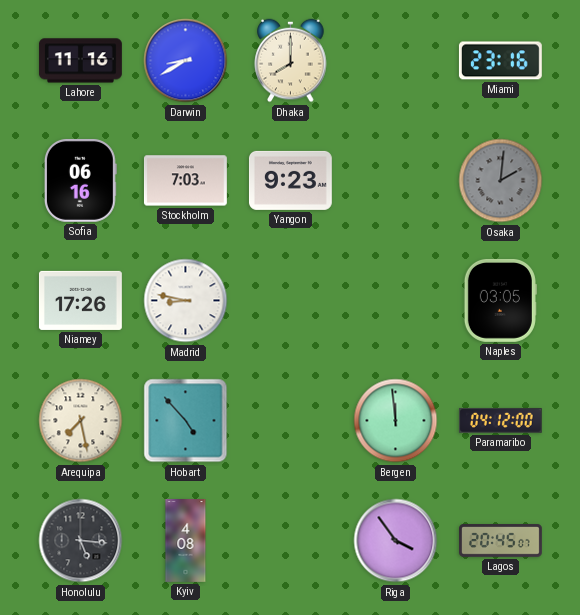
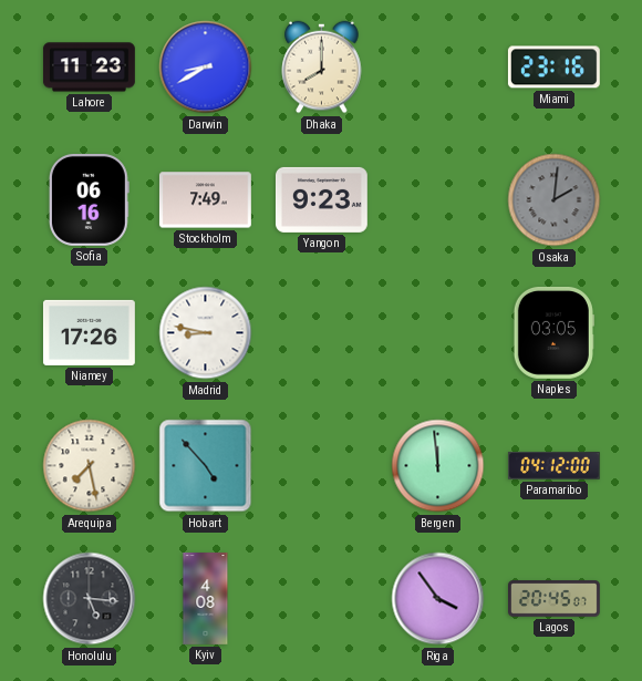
Lahore: 11:16 -> 11:23
Stockholm: 7:03 -> 7:49
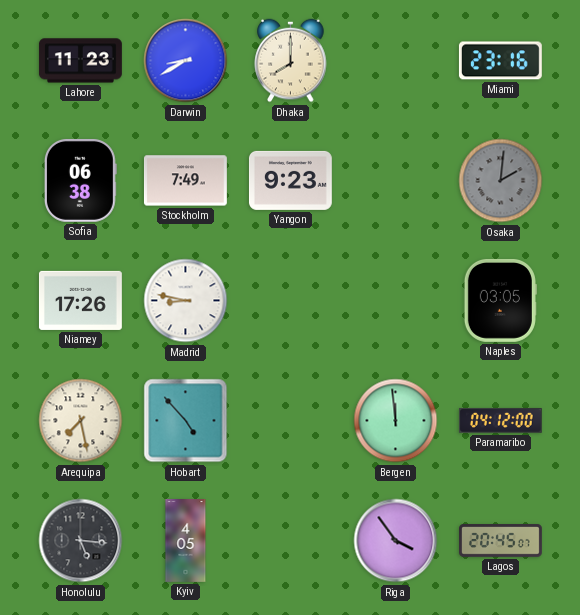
Sofia: 06:16 -> 06:38
Kyiv: 4:08 -> 4:05
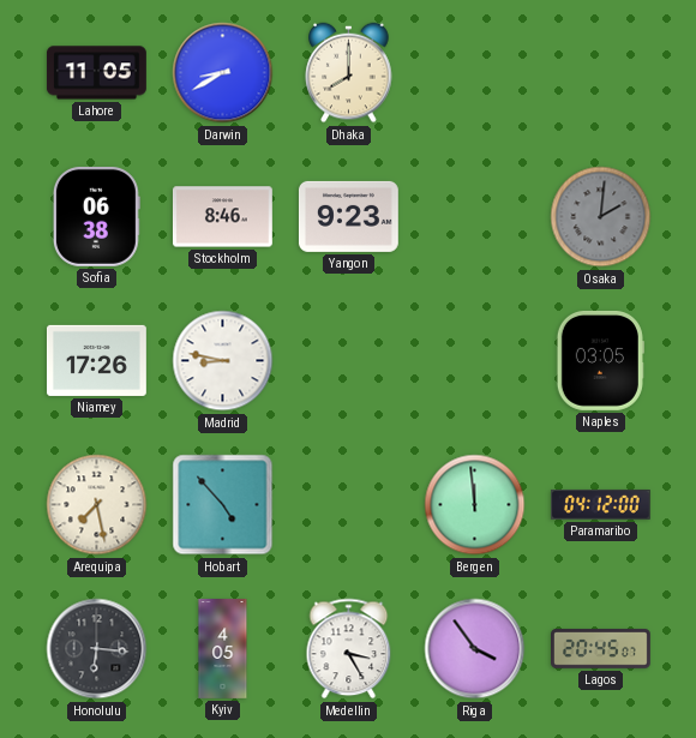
Lahore: 11:23 -> 11:05
Miami: 23:16 -> none
Stockholm: 7:49 -> 8:46
Honolulu: 5:16 -> 6:16
Medellin: none -> 3:25
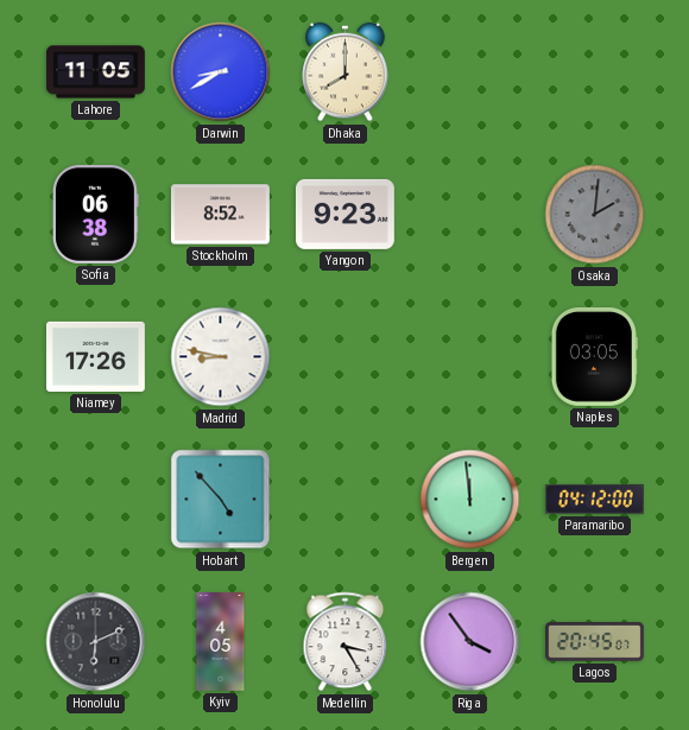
Stockholm: 8:46 -> 8:52
Arequipa: 7:28 -> none
Honolulu: 6:16 -> 6:11
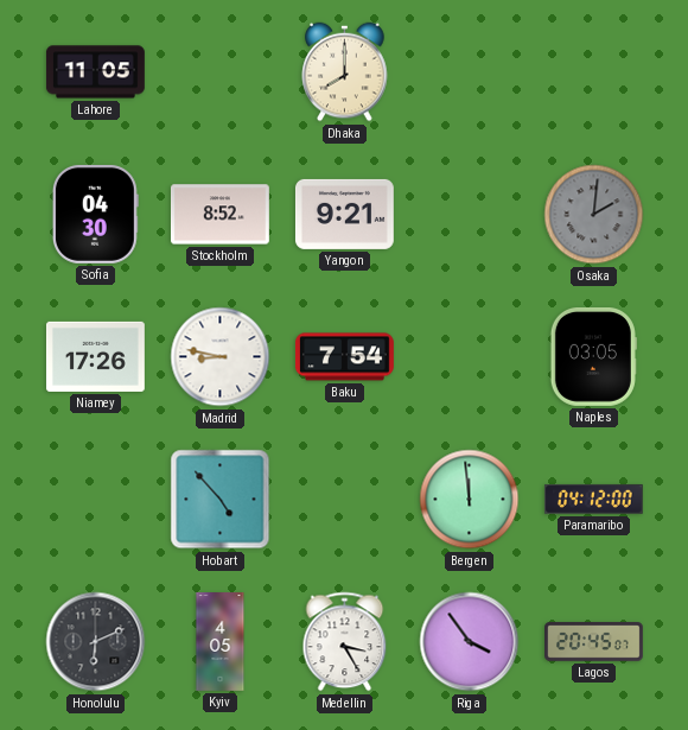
Darwin: 8:40 -> none
Sofia: 06:38 -> 04:30
Yangon: 9:23 -> 9:21
Baku: none -> 7:54
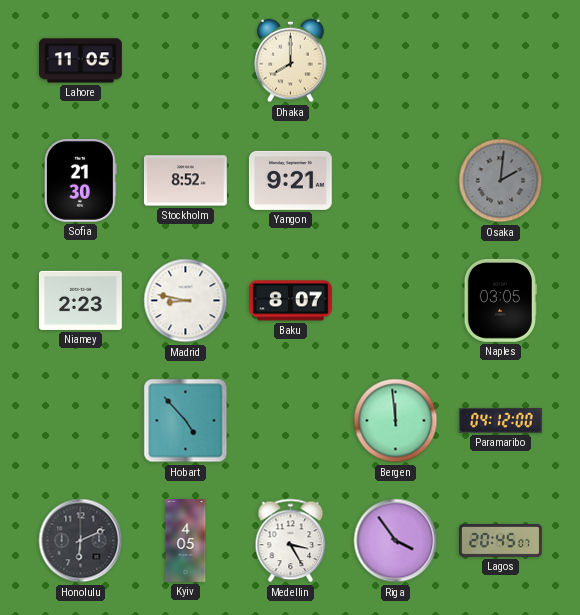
Sofia: 04:30 -> 21:30
Niamey: 17:26 -> 2:23
Baku: 7:54 -> 8:07
